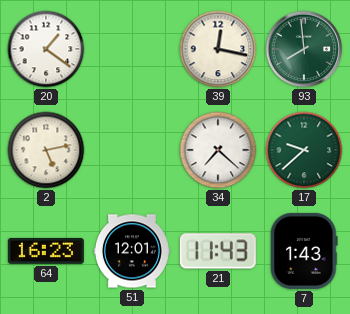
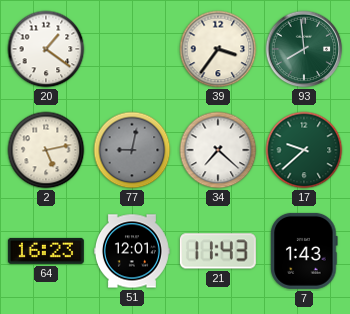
39: 12:17 -> 3:36
77: none -> 9:02
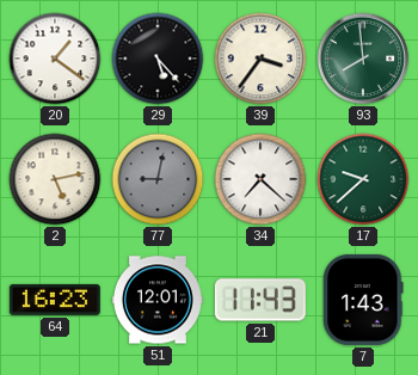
29: none -> 5:23
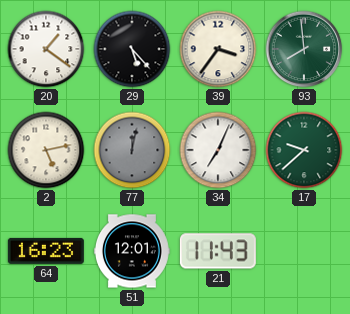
77: 9:02 -> 12:02
34: 7:22 -> 7:04
7: 1:43 -> none
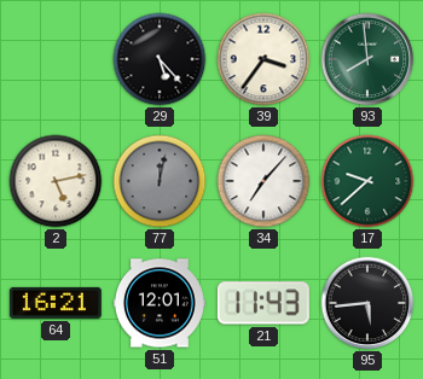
20: 1:21 -> none
34: 7:04 -> 7:07
64: 16:23 -> 16:21
95: none -> 5:44
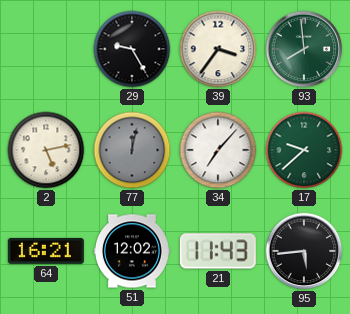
29: 5:23 -> 9:25
51: 12:01 -> 12:02
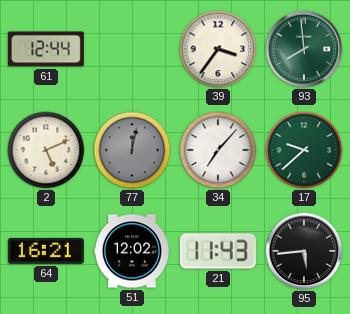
61: none -> 12:44
29: 9:25 -> none
2: 5:13 -> 5:11
